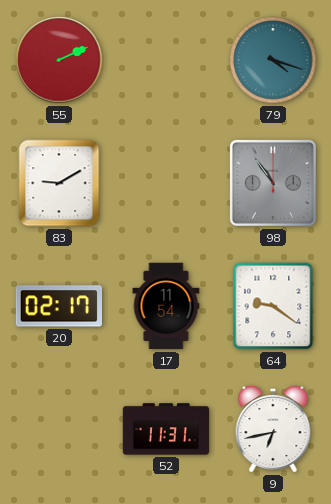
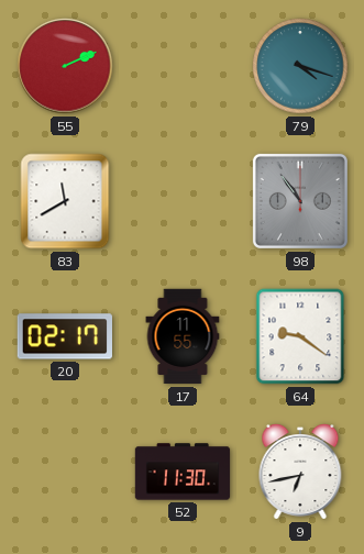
83: 9:10 -> 11:40
17: 11:54 -> 11:55
52: 11:31 -> 11:30
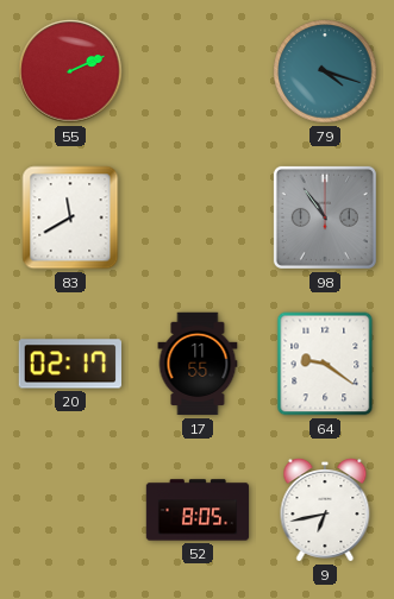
52: 11:30 -> 8:05
